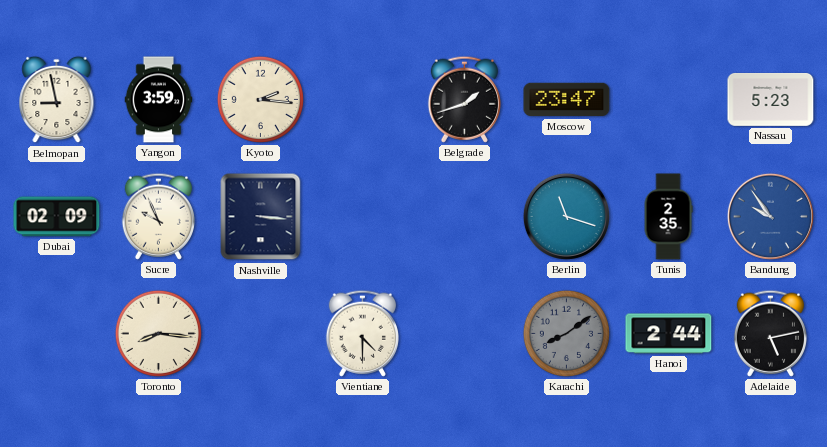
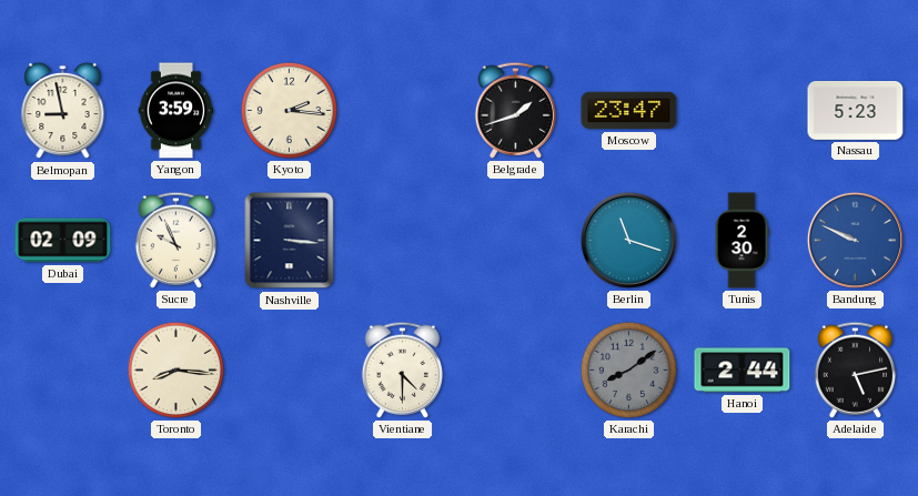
Tunis: 2:35 -> 2:30
Bandung: 9:54 -> 9:49
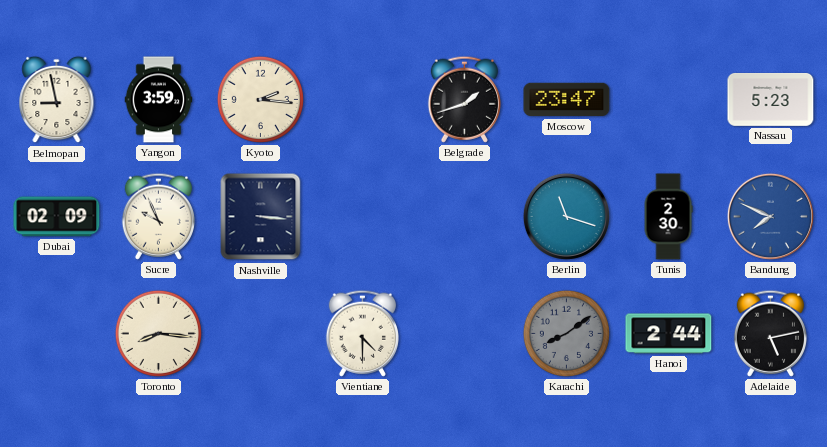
Bandung: 9:49 -> 7:49
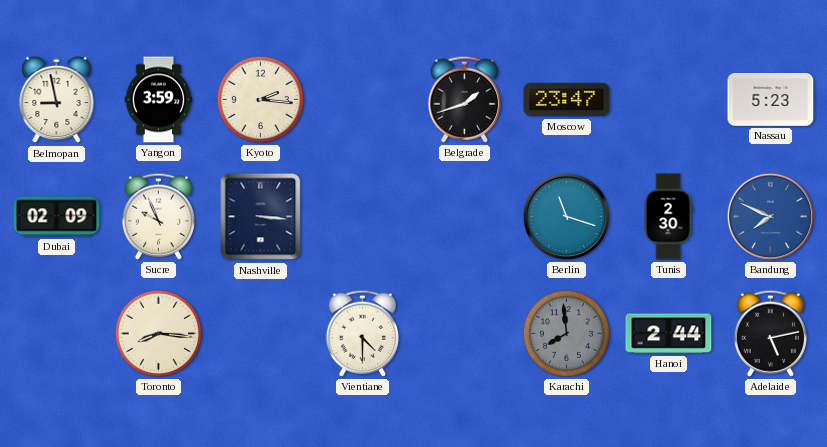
Karachi: 8:09 -> 7:59
